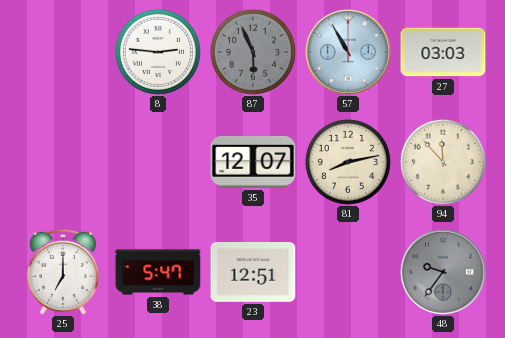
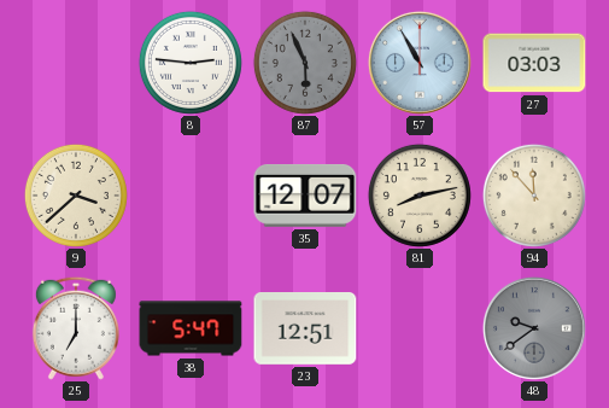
9: none -> 3:38
48: 9:36 -> 9:39
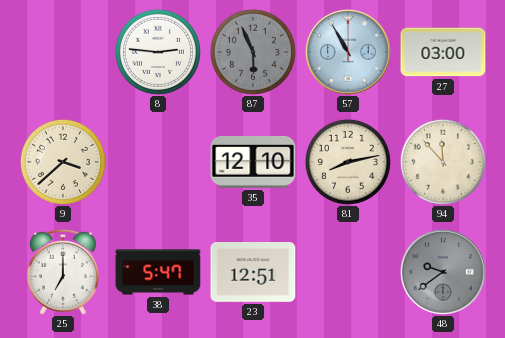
27: 03:03 -> 03:00
35: 12:07 -> 12:10
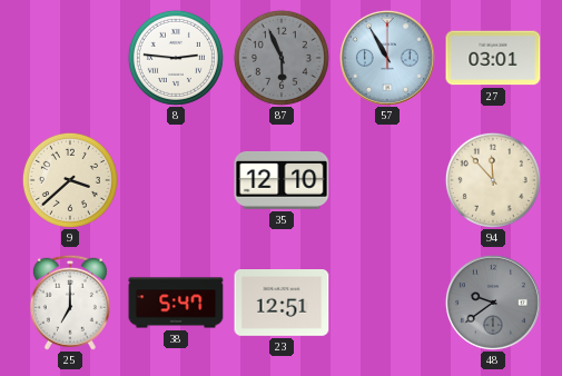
27: 03:00 -> 03:01
81: 8:13 -> none
